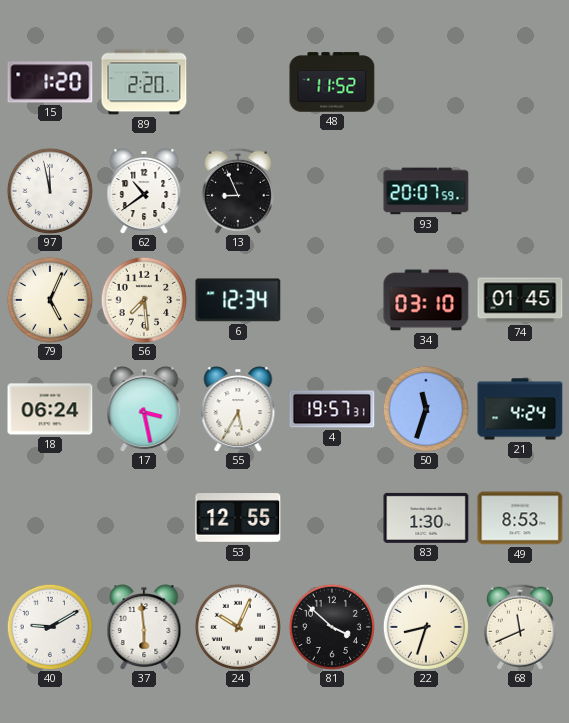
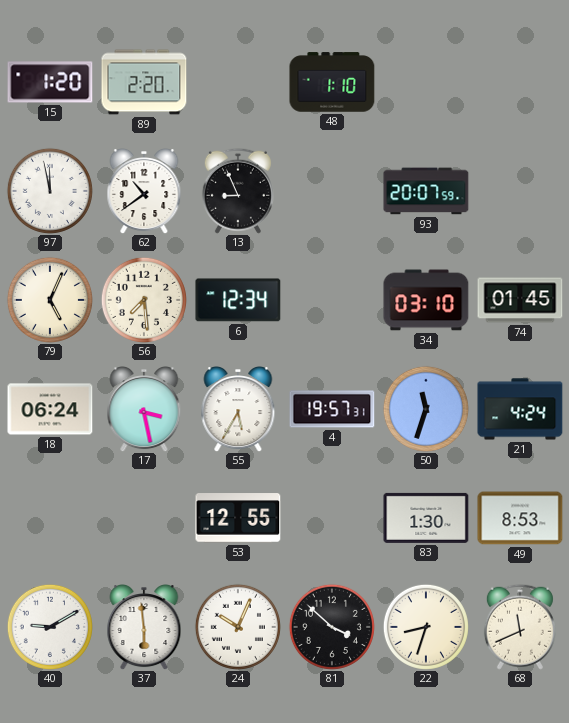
48: 11:52 -> 1:10
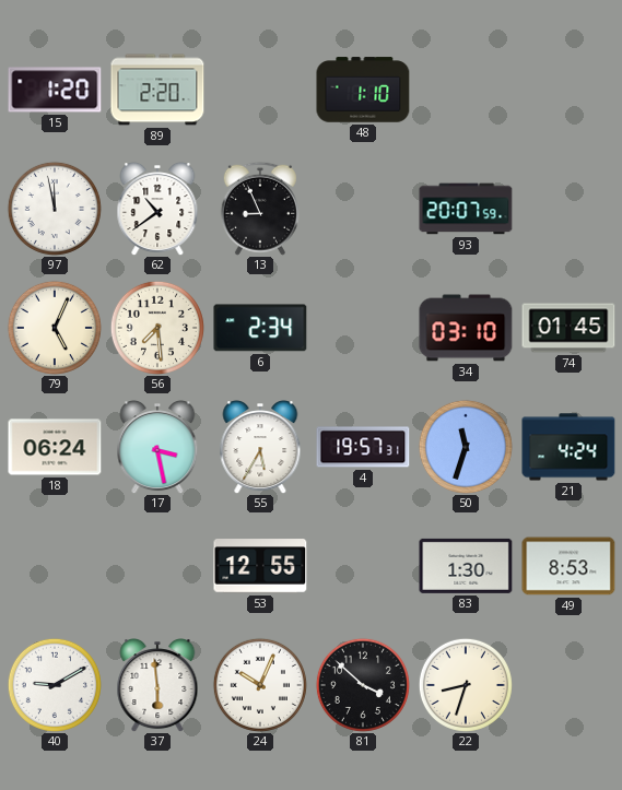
6: 12:34 -> 2:34
68: 11:41 -> none
